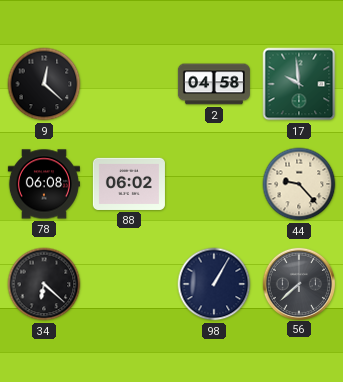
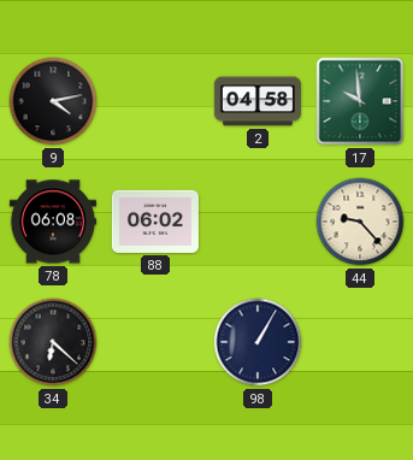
9: 12:22 -> 4:13
56: 7:38 -> none
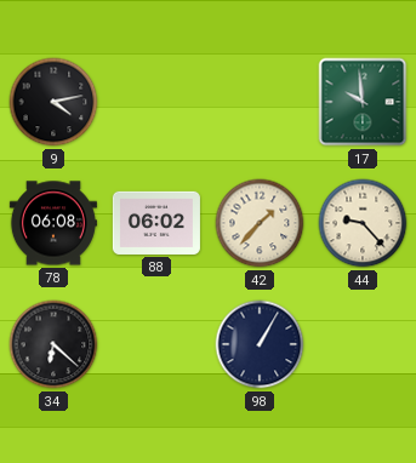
2: 04:58 -> none
42: none -> 1:37
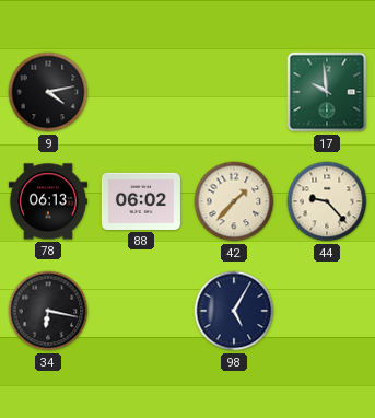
78: 06:08 -> 06:13
34: 6:22 -> 6:17
98: 1:05 -> 5:05
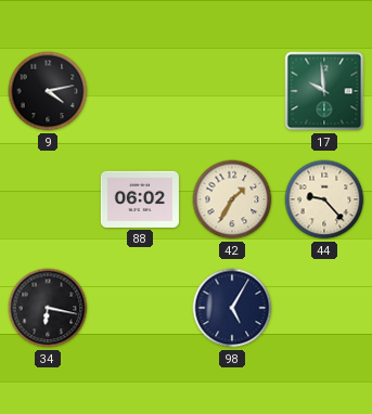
78: 06:13 -> none
42: 1:37 -> 1:35
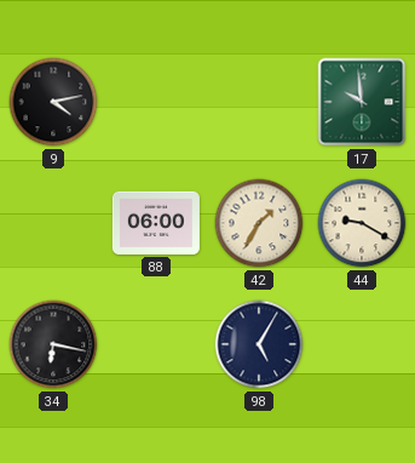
88: 06:02 -> 06:00
44: 9:23 -> 9:20
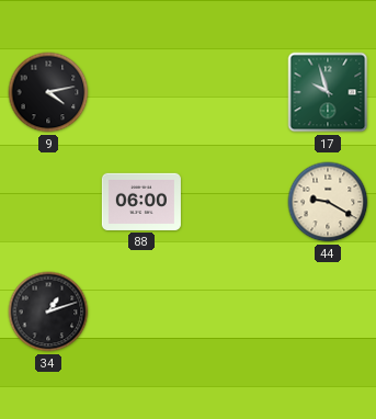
17: 9:59 -> 9:57
42: 1:35 -> none
34: 6:17 -> 1:12
98: 5:05 -> none
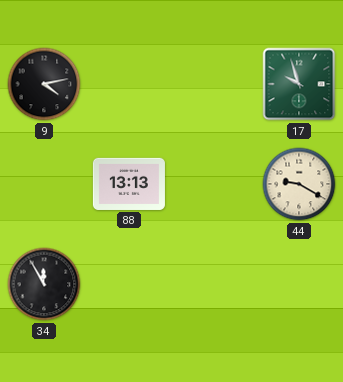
88: 06:00 -> 13:13
34: 1:12 -> 11:55
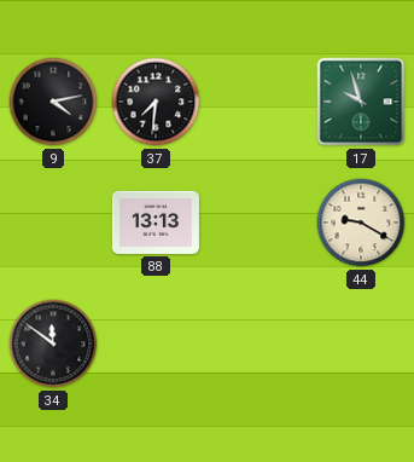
37: none -> 7:31
34: 11:55 -> 11:51
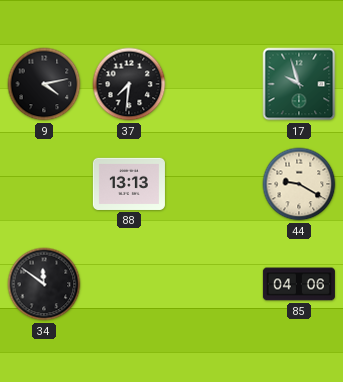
85: none -> 04:06
